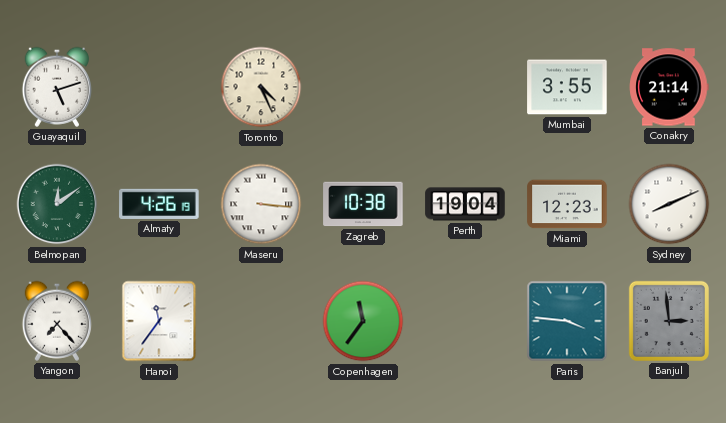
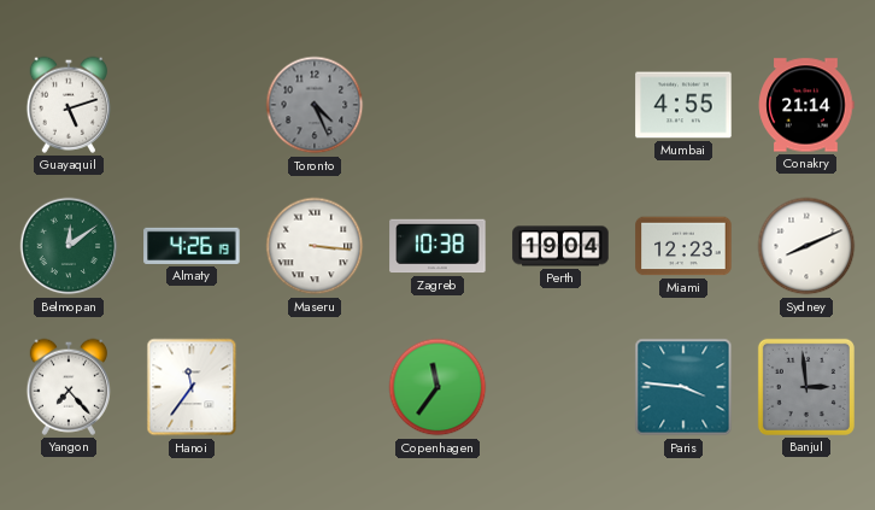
Toronto dial: cream -> grey
Mumbai: 3:55 -> 4:55
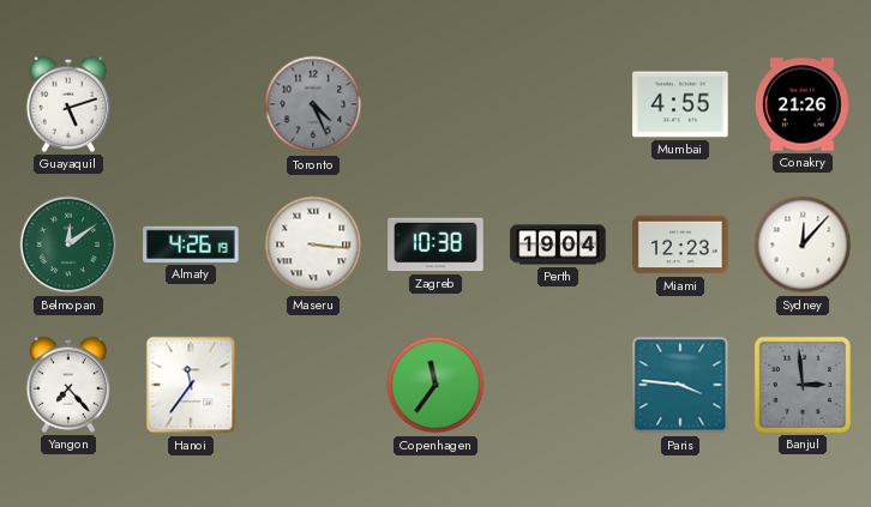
Conakry: 21:14 -> 21:26
Sydney: 8:11 -> 12:07
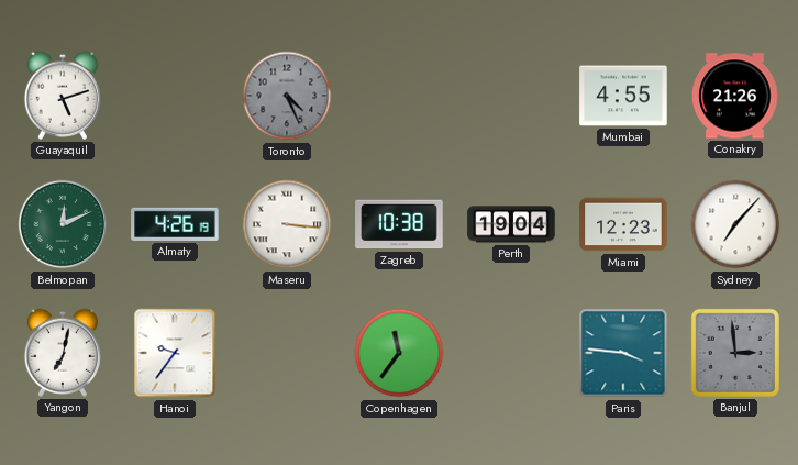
Belmopan: 12:09 -> 12:11
Sydney: 12:07 -> 7:07
Yangon: 7:23 -> 7:02
Hanoi: 11:36 -> 9:36
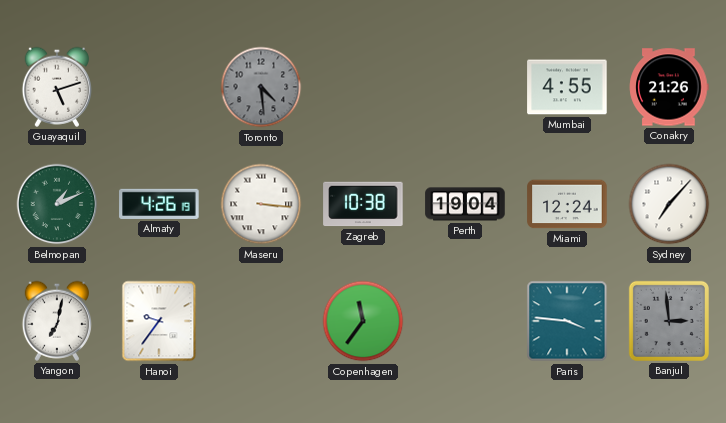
Toronto: 4:26 -> 4:29
Belmopan: 12:11 -> 1:11
Miami: 12:23 -> 12:24
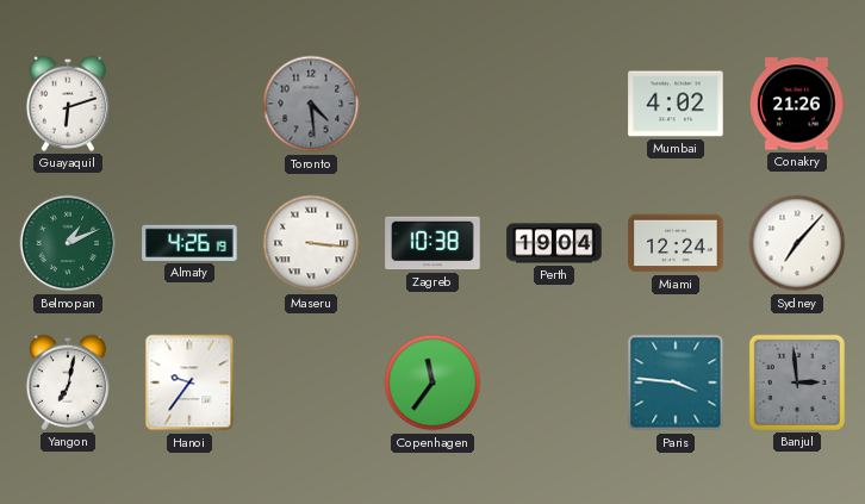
Guayaquil: 5:12 -> 6:12
Mumbai: 4:55 -> 4:02
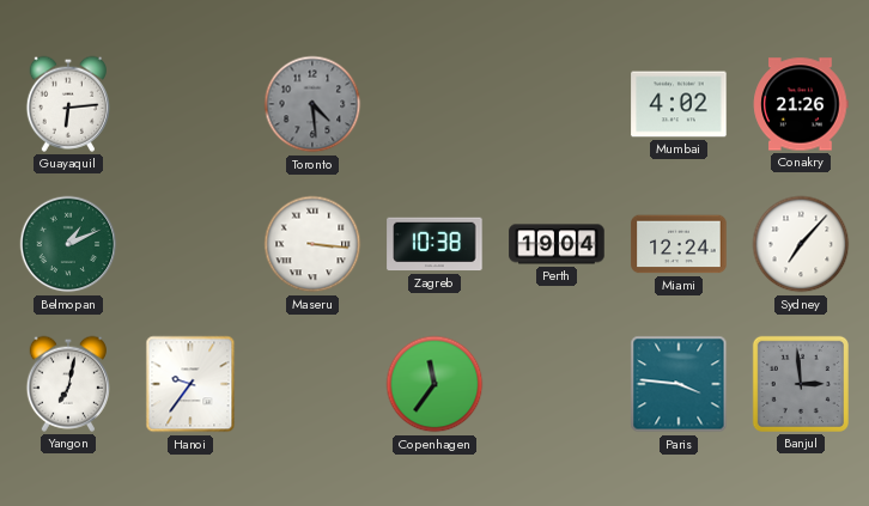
Guayaquil: 6:12 -> 6:14
Almaty: 4:26 -> none
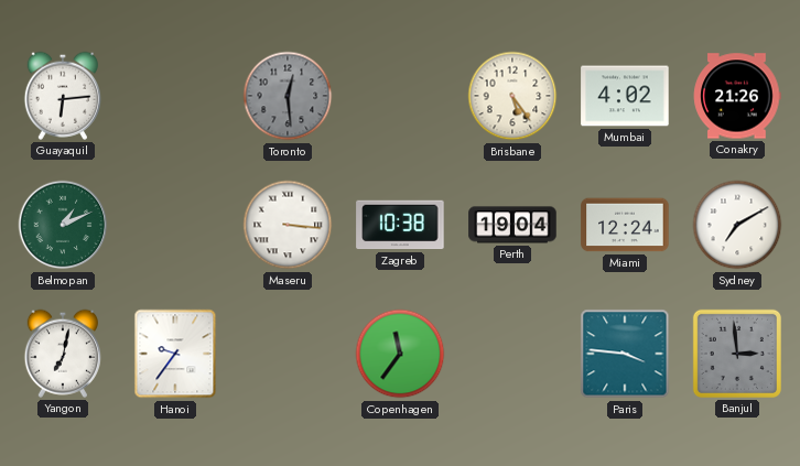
Toronto: 4:29 -> 12:29
Brisbane: none -> 5:24
Sydney: 7:07 -> 7:10
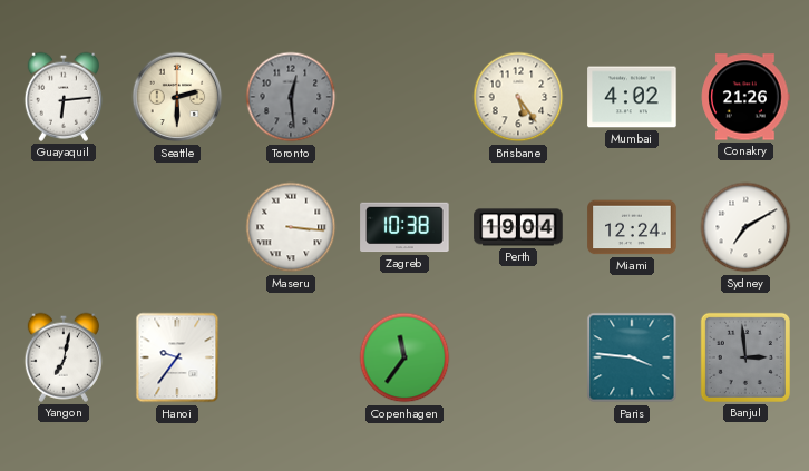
Seattle: none -> 2:30
Belmopan: 1:11 -> none
